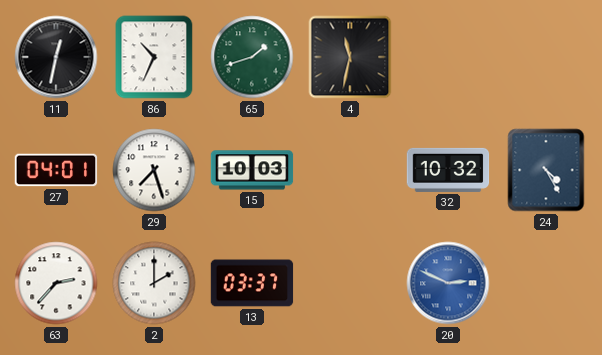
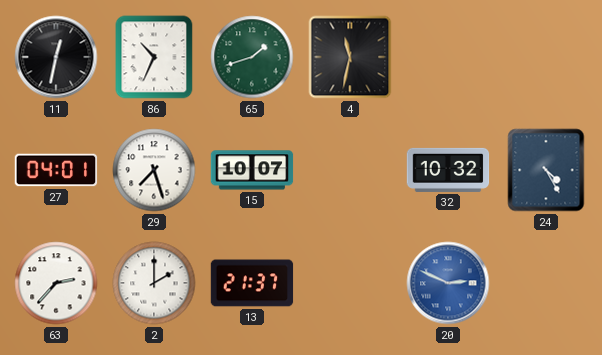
15: 10:03 -> 10:07
13: 03:37 -> 21:37
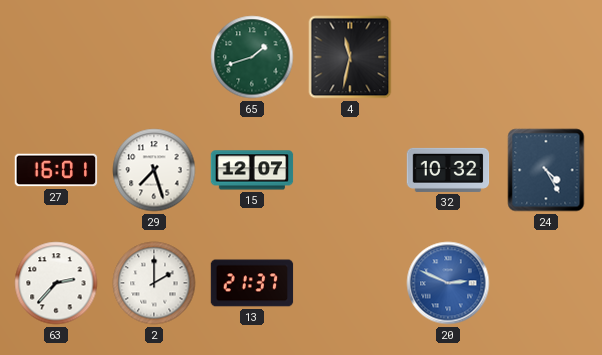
11: 12:32 -> none
86: 10:34 -> none
27: 04:01 -> 16:01
15: 10:07 -> 12:07
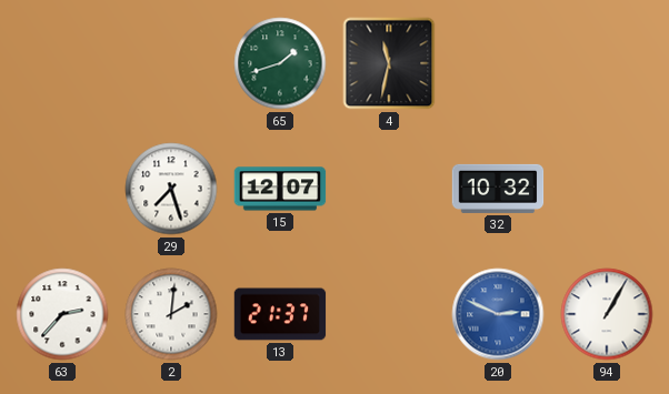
27: 16:01 -> none
24: 4:25 -> none
2: 2:00 -> 2:01
94: none -> 1:05
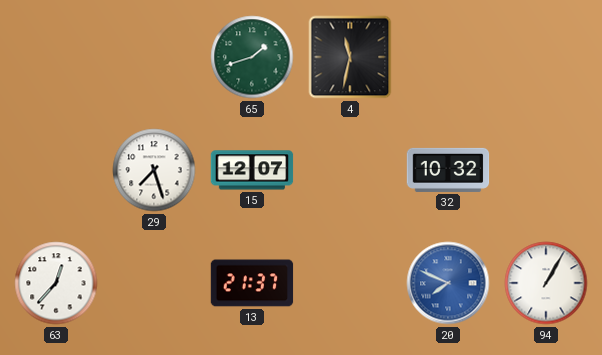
63: 2:37 -> 12:37
2: 2:01 -> none
20: 2:49 -> 7:49
